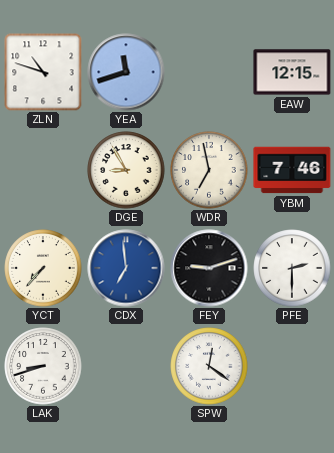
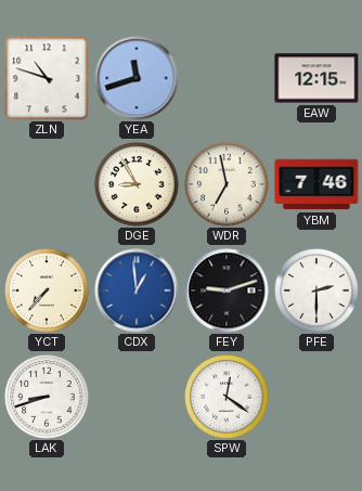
CDX: 6:59 -> 12:59
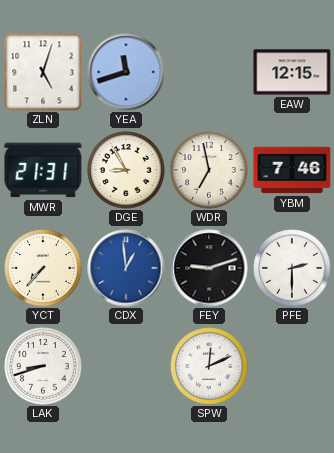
ZLN: 10:48 -> 5:03
MWR: none -> 21:31
SPW: 12:21 -> 12:11
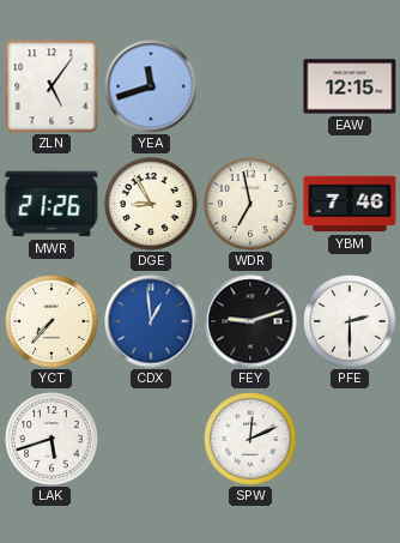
ZLN: 5:03 -> 5:06
MWR: 21:31 -> 21:26
LAK: 8:42 -> 5:42
